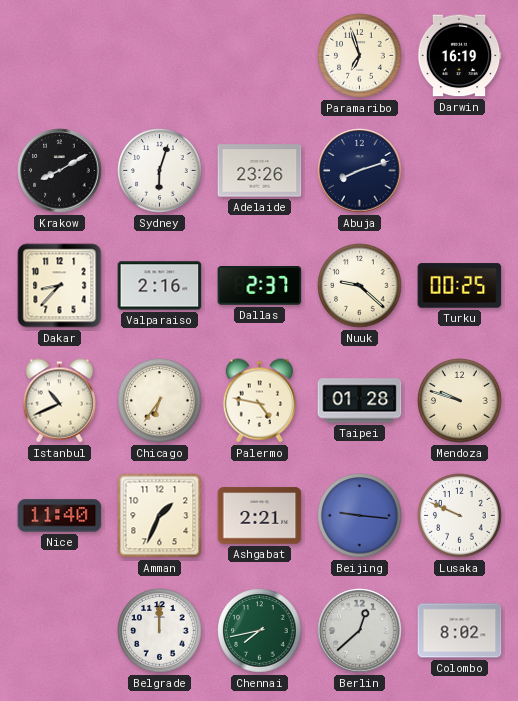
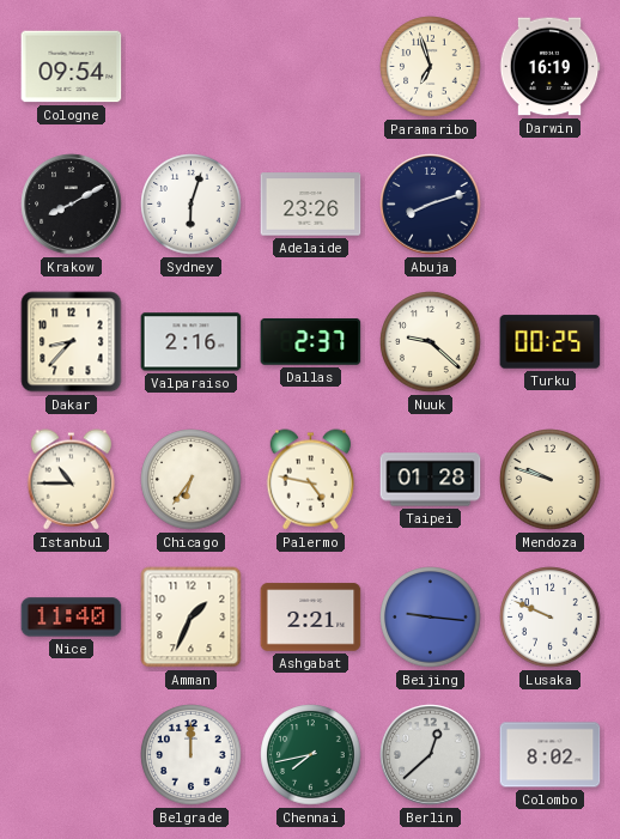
Cologne: none -> 09:54
Istanbul: 10:41 -> 10:45
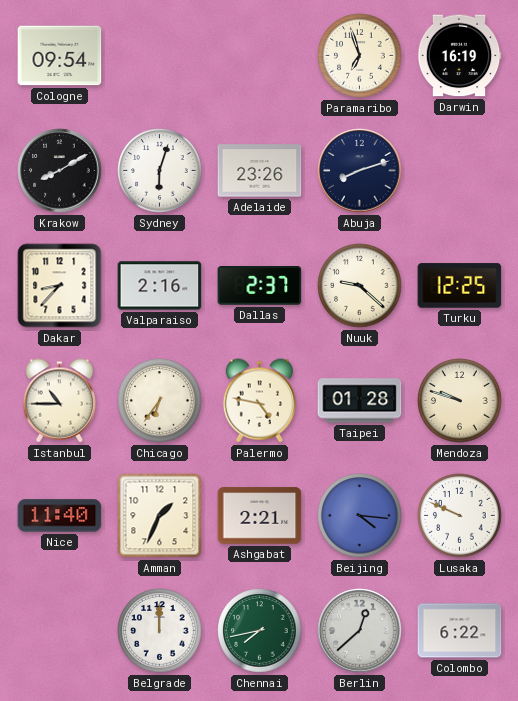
Turku: 00:25 -> 12:25
Beijing: 9:16 -> 4:16
Colombo: 8:02 -> 6:22
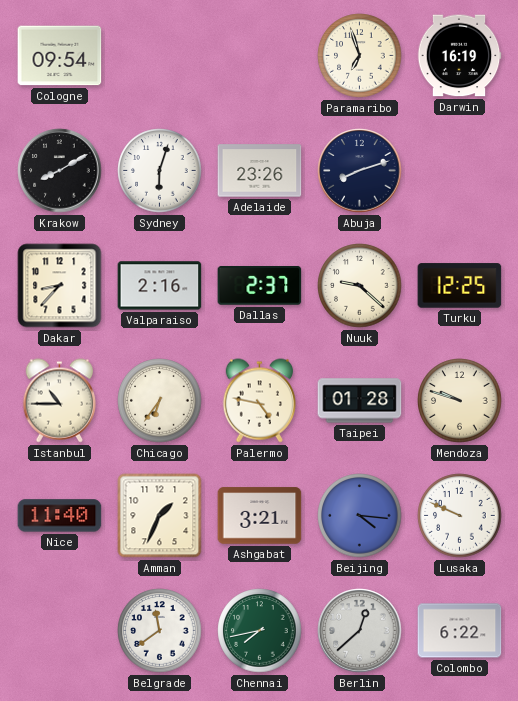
Ashgabat: 2:21 -> 3:21
Belgrade: 12:00 -> 11:39
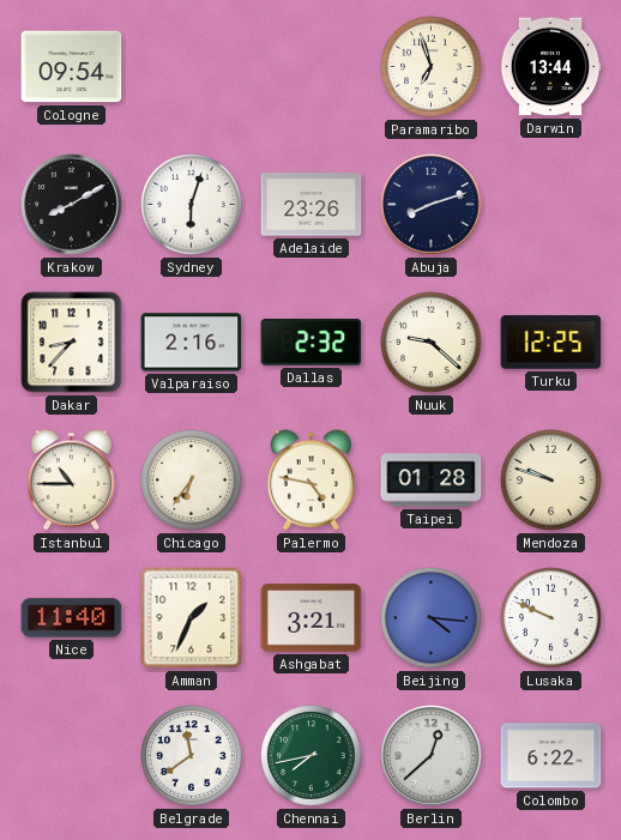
Darwin: 16:19 -> 13:44
Dallas: 2:37 -> 2:32
